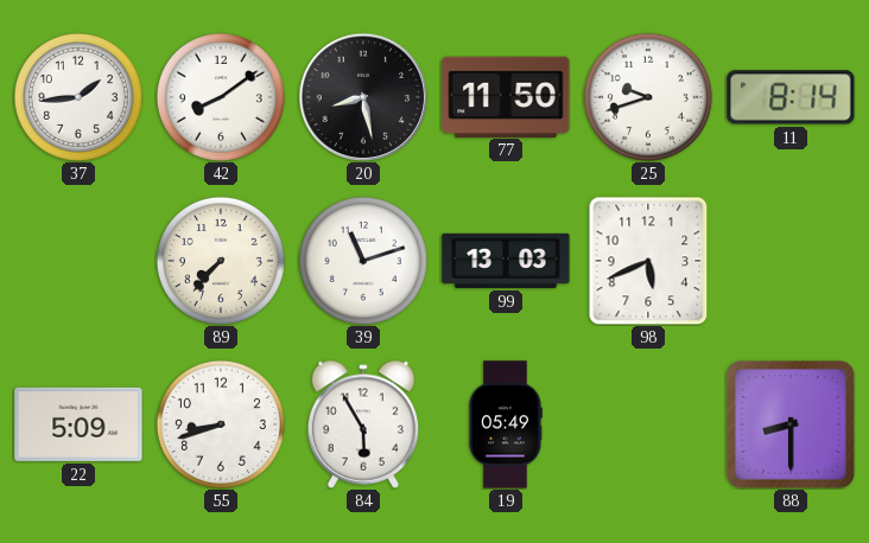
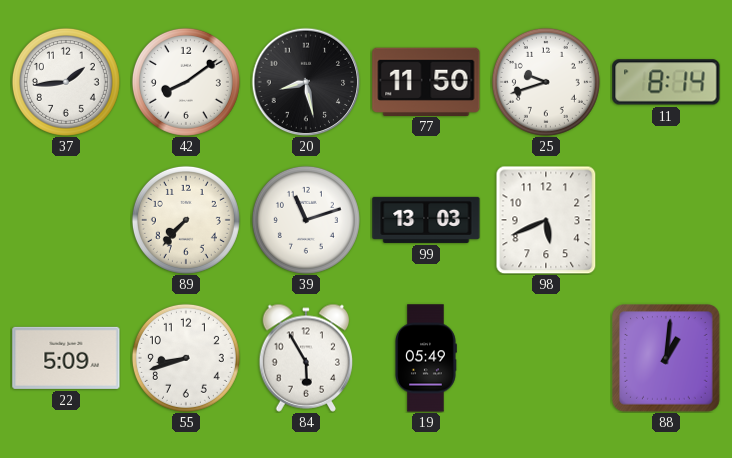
88: 8:30 -> 1:01
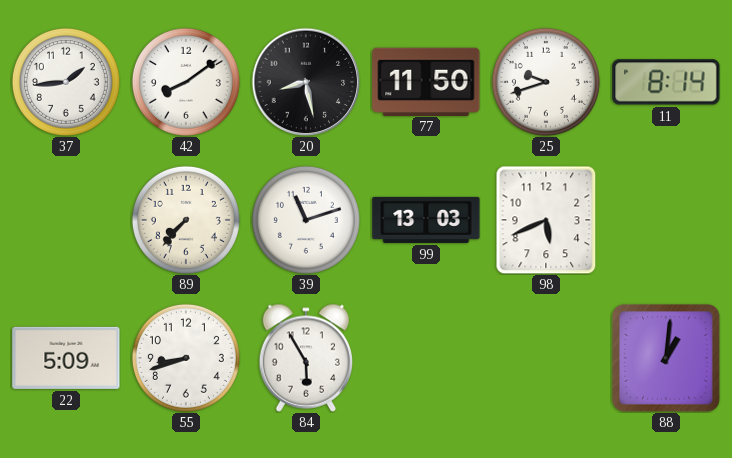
19: 05:49 -> none
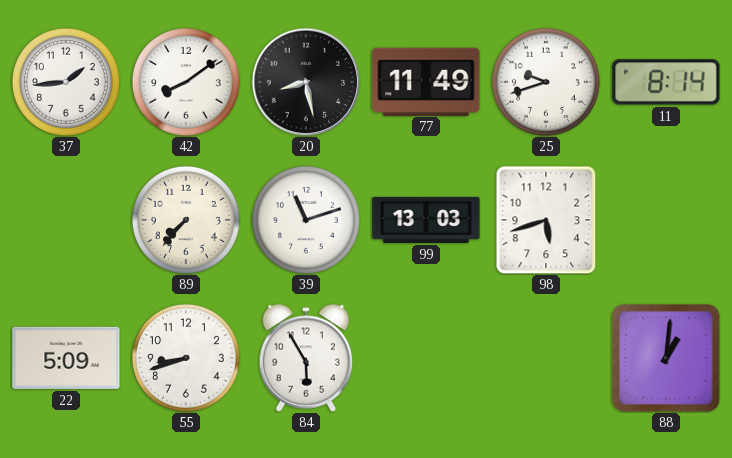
77: 11:50 -> 11:49
98: 5:41 -> 5:42
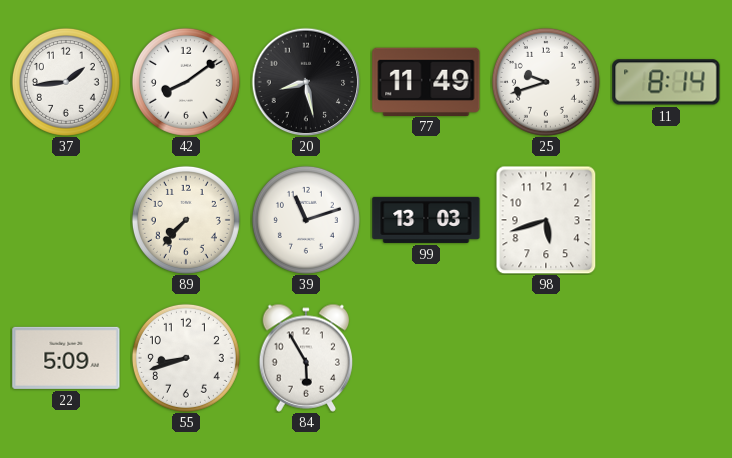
88: 1:01 -> none
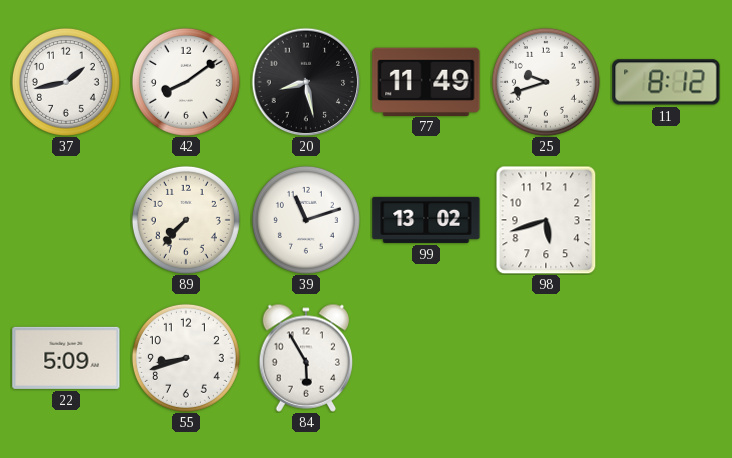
37: 1:44 -> 1:43
11: 8:14 -> 8:12
99: 13:03 -> 13:02
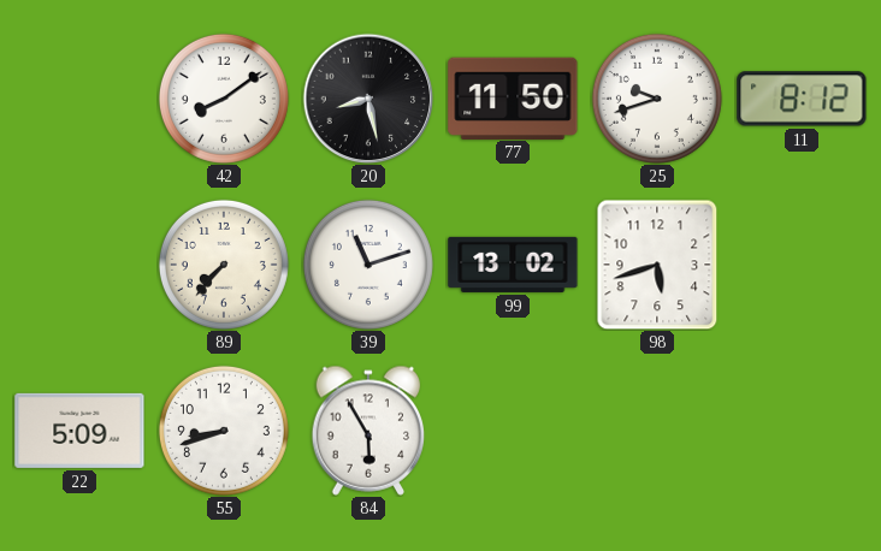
37: 1:43 -> none
77: 11:49 -> 11:50
